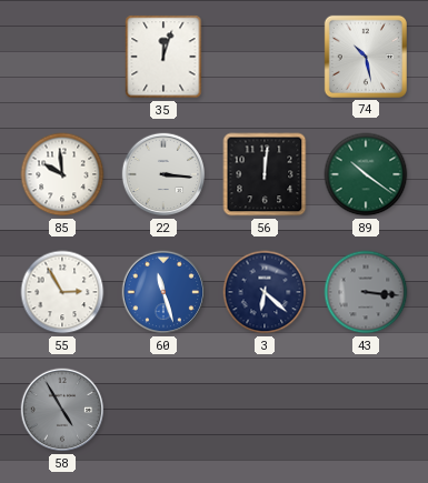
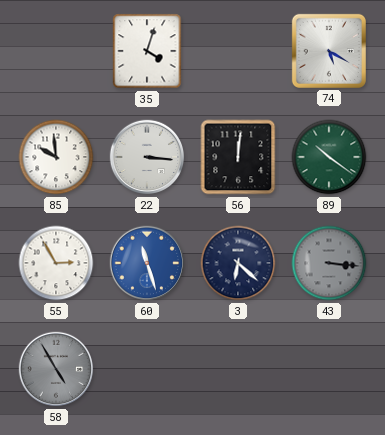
35: 12:03 -> 4:03
74: 10:28 -> 5:20
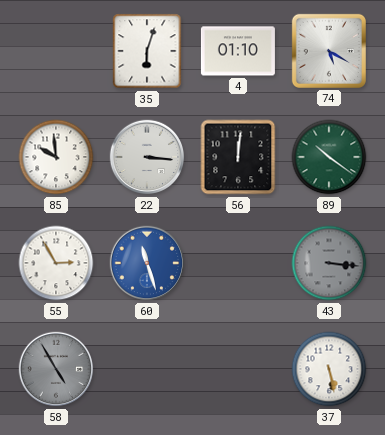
35: 4:03 -> 6:03
4: none -> 01:10
3: 6:22 -> none
37: none -> 5:28
